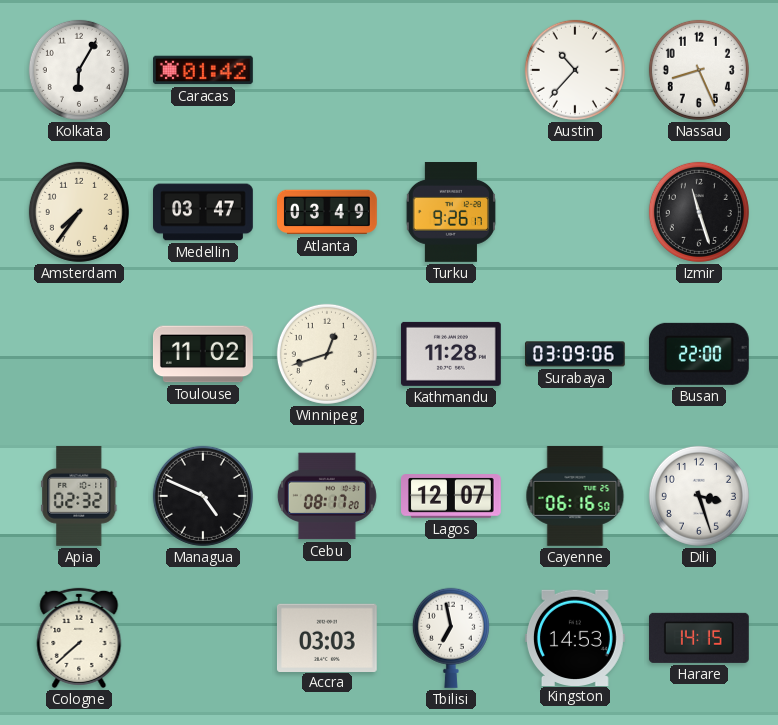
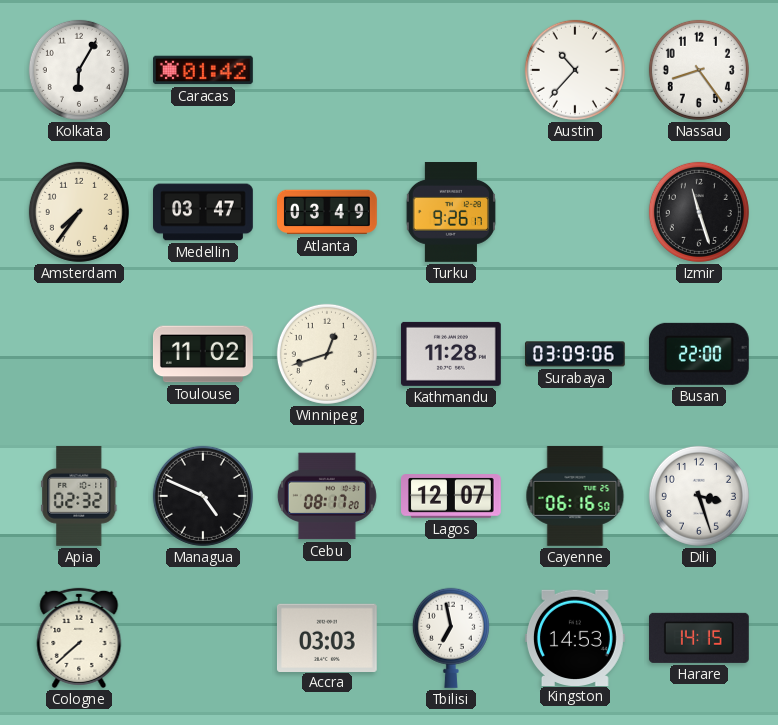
Nassau: 8:26 -> 8:24
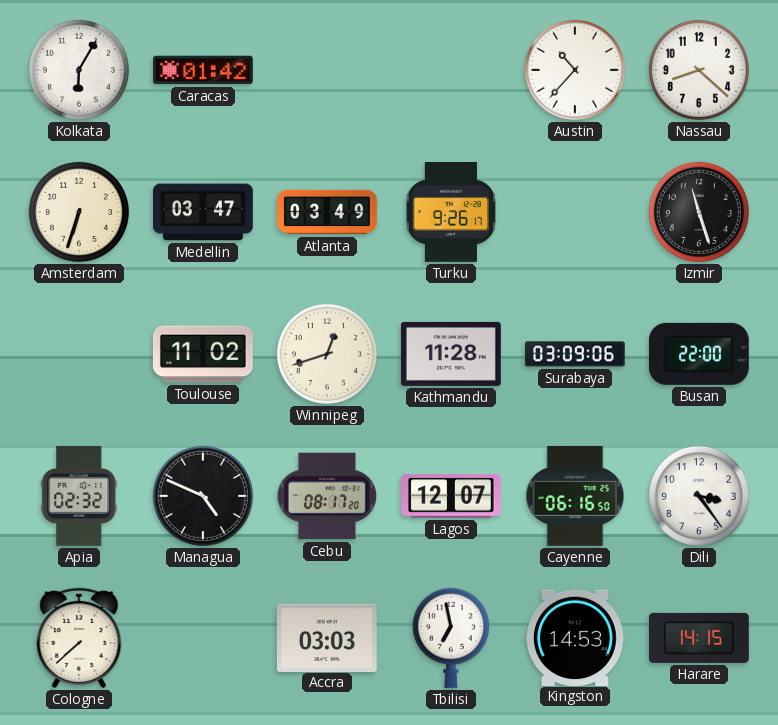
Nassau: 8:24 -> 8:22
Amsterdam: 7:36 -> 6:33
Dili: 3:27 -> 3:24
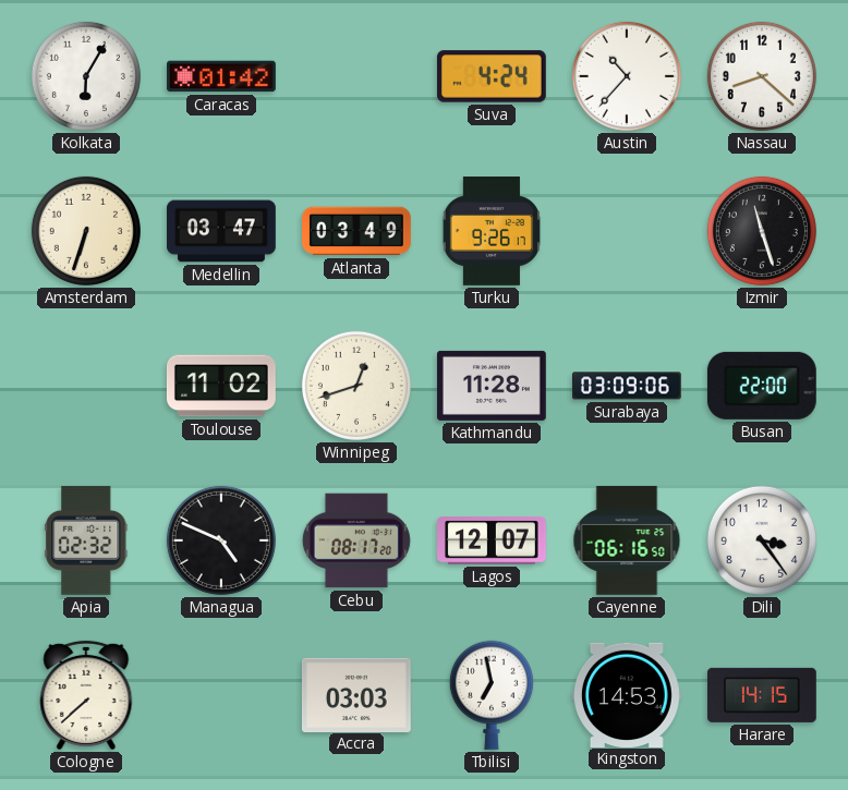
Suva: none -> 4:24
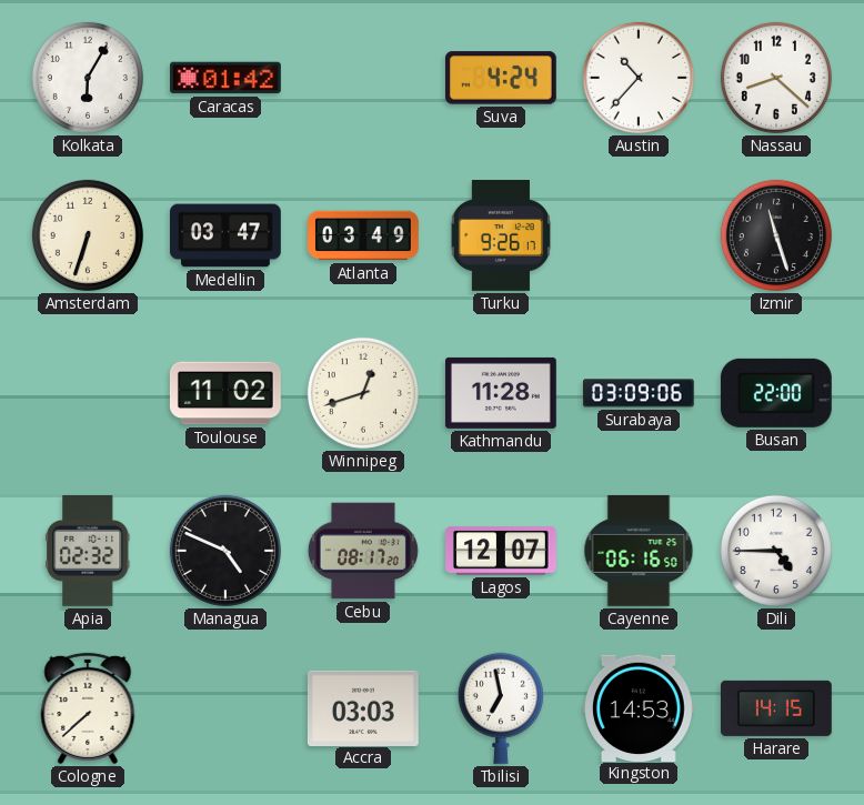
Dili: 3:24 -> 4:45
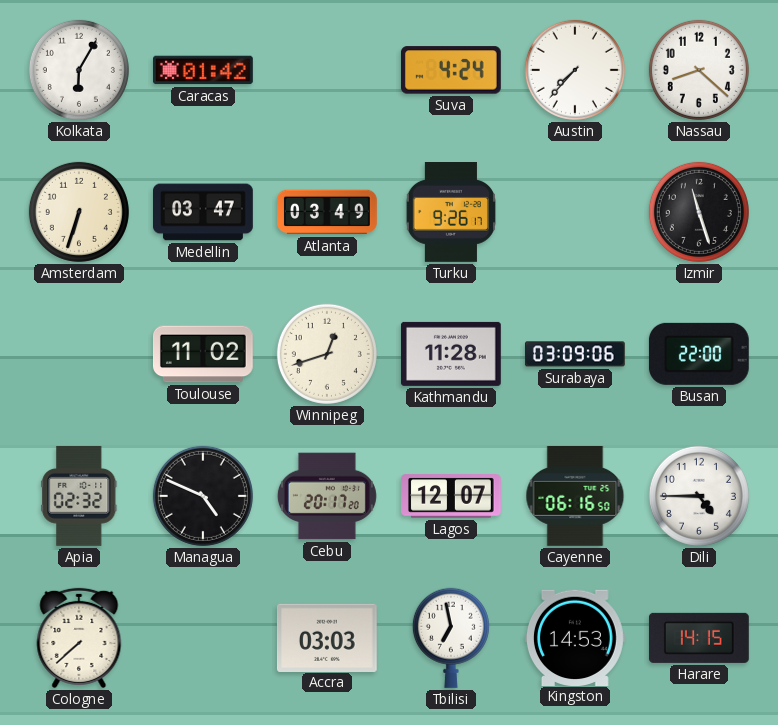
Austin: 10:37 -> 7:37
Cebu: 08:17 -> 20:17
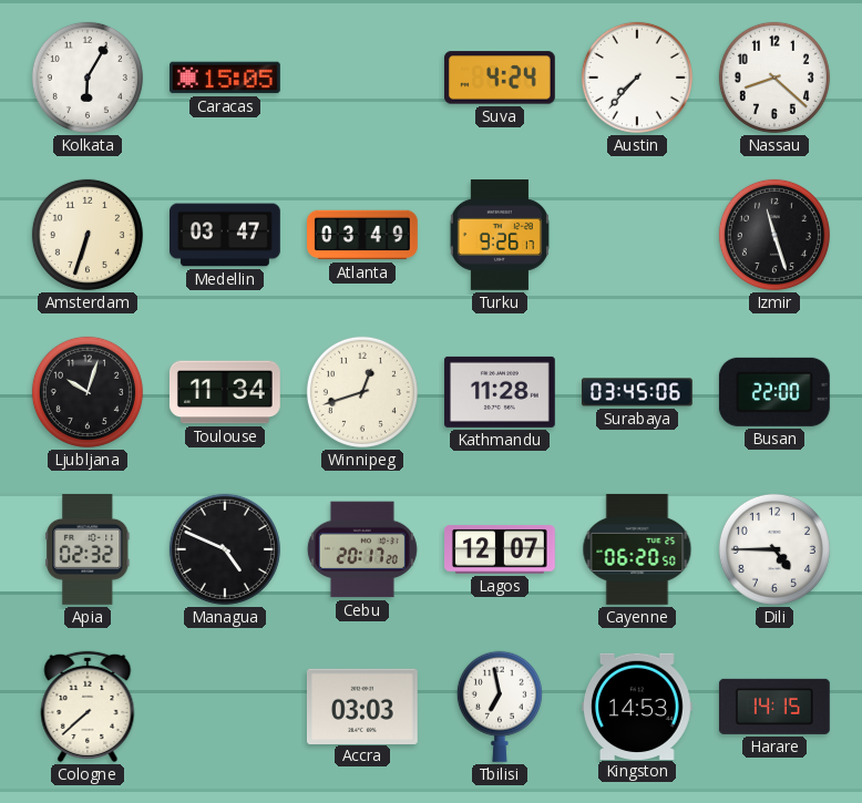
Caracas: 01:42 -> 15:05
Ljubljana: none -> 10:03
Toulouse: 11:02 -> 11:34
Surabaya: 03:09 -> 03:45
Cayenne: 06:16 -> 06:20
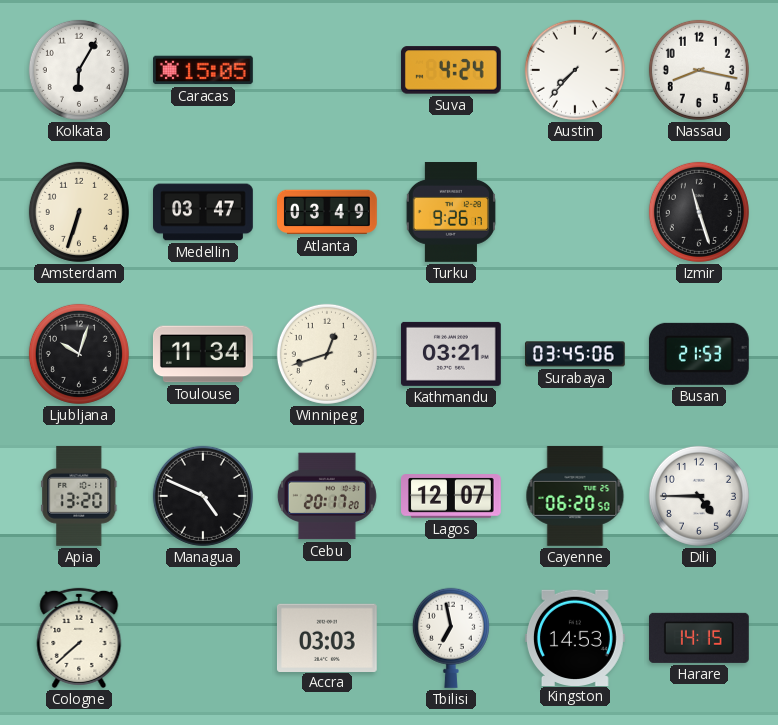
Nassau: 8:22 -> 8:17
Kathmandu: 11:28 -> 03:21
Busan: 22:00 -> 21:53
Apia: 02:32 -> 13:20
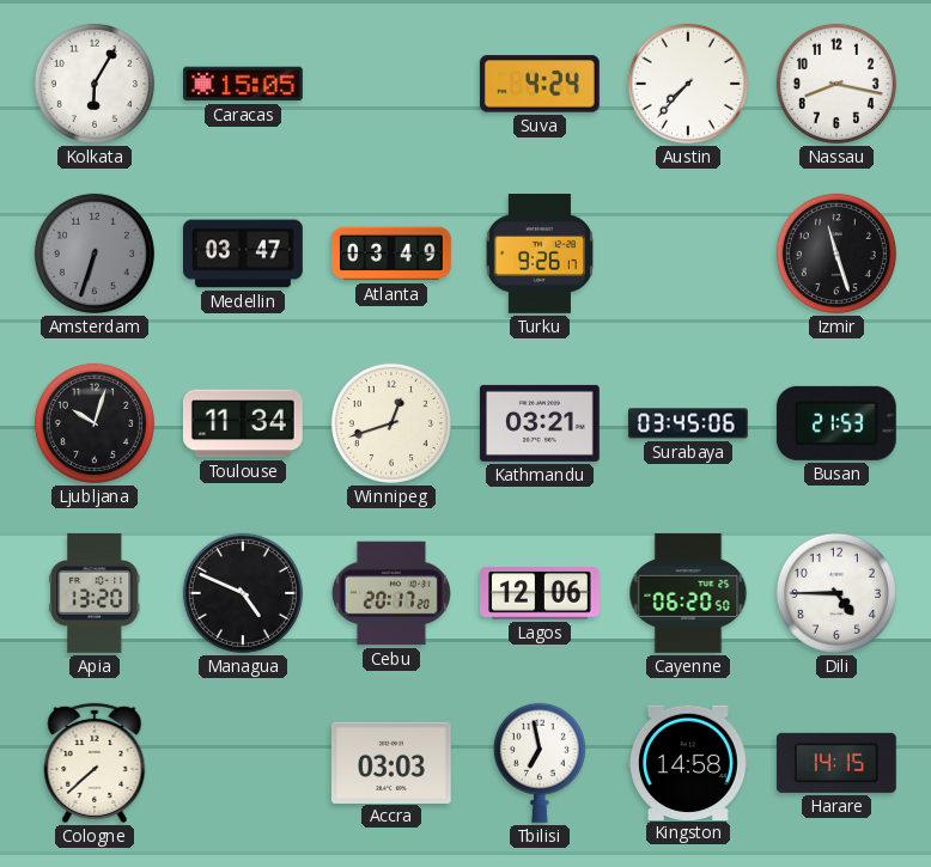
Amsterdam dial: cream -> grey
Lagos: 12:07 -> 12:06
Kingston: 14:53 -> 14:58
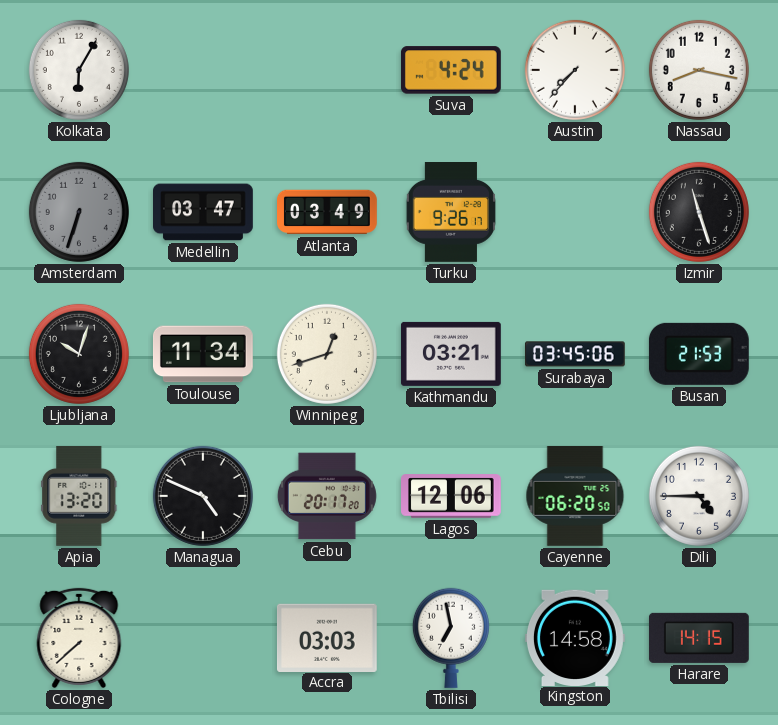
Caracas: 15:05 -> none
